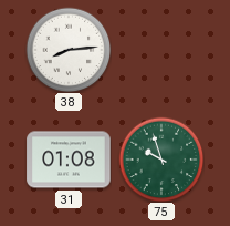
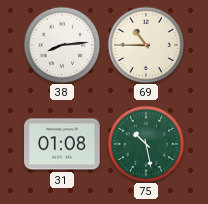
69: none -> 10:45
75: 9:57 -> 10:28
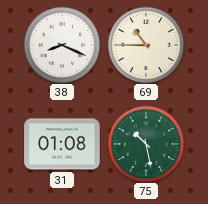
38: 8:14 -> 8:19
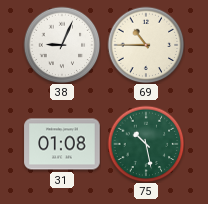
38: 8:19 -> 9:04
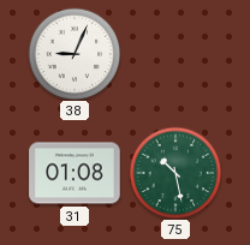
69: 10:45 -> none
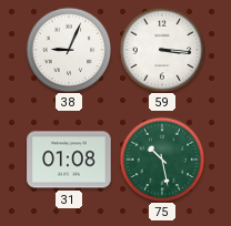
59: none -> 3:16
